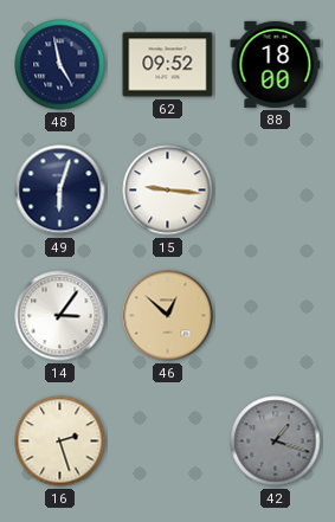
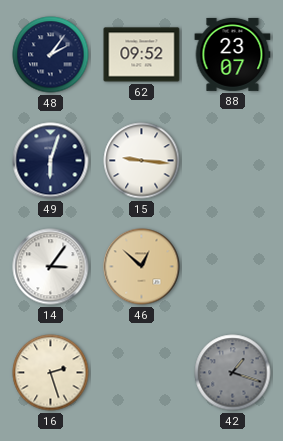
48: 4:58 -> 2:06
88: 18:00 -> 23:07
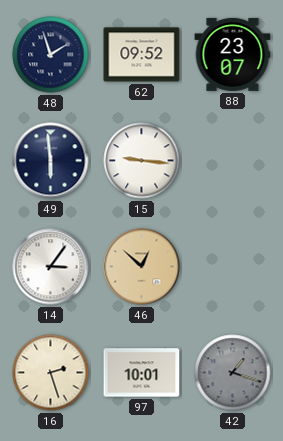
48: 2:06 -> 1:57
49: 6:03 -> 5:59
97: none -> 10:01
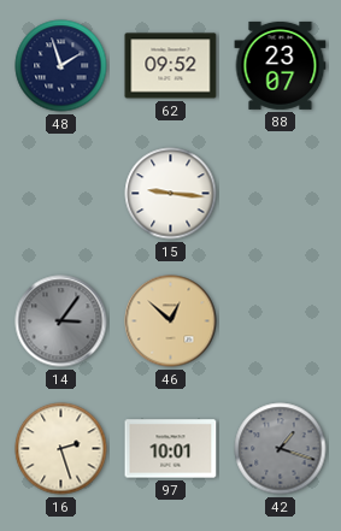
49: 5:59 -> none
14 dial: white -> grey
